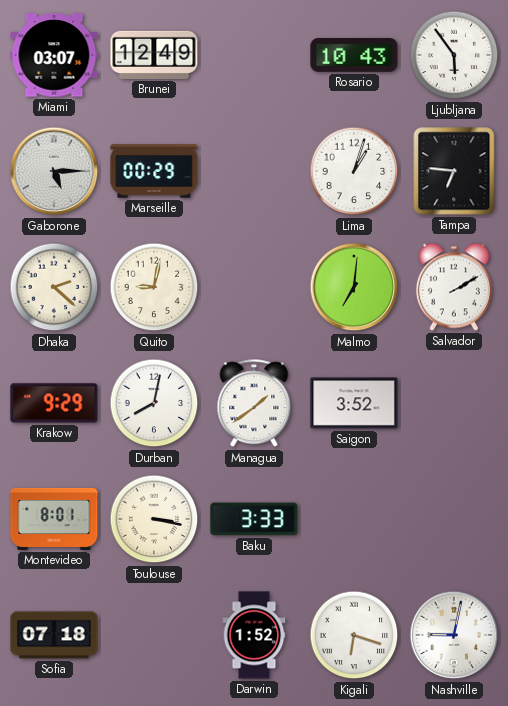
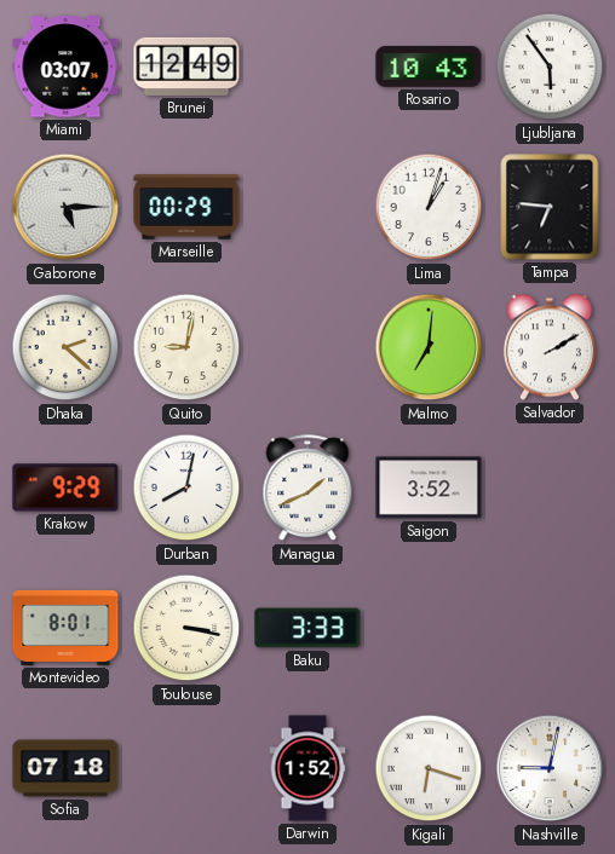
Managua: 1:39 -> 1:41
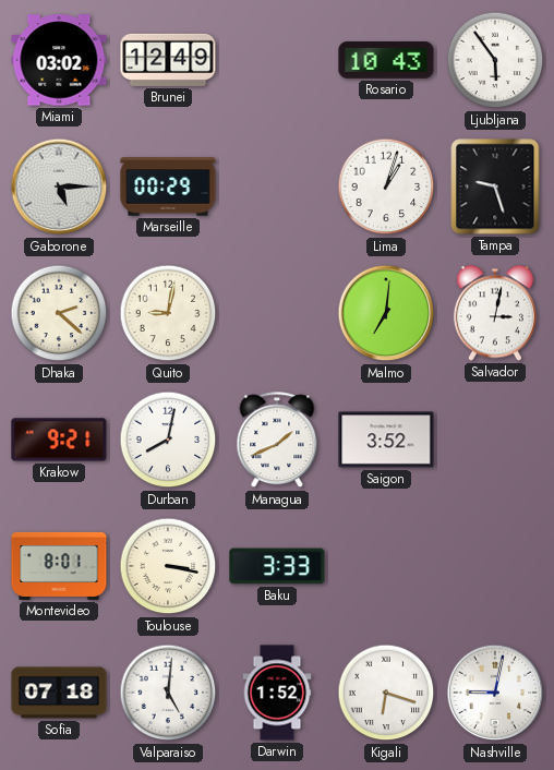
Miami: 03:07 -> 03:02
Tampa: 6:46 -> 9:27
Salvador: 2:10 -> 3:02
Krakow: 9:29 -> 9:21
Valparaiso: none -> 5:01
